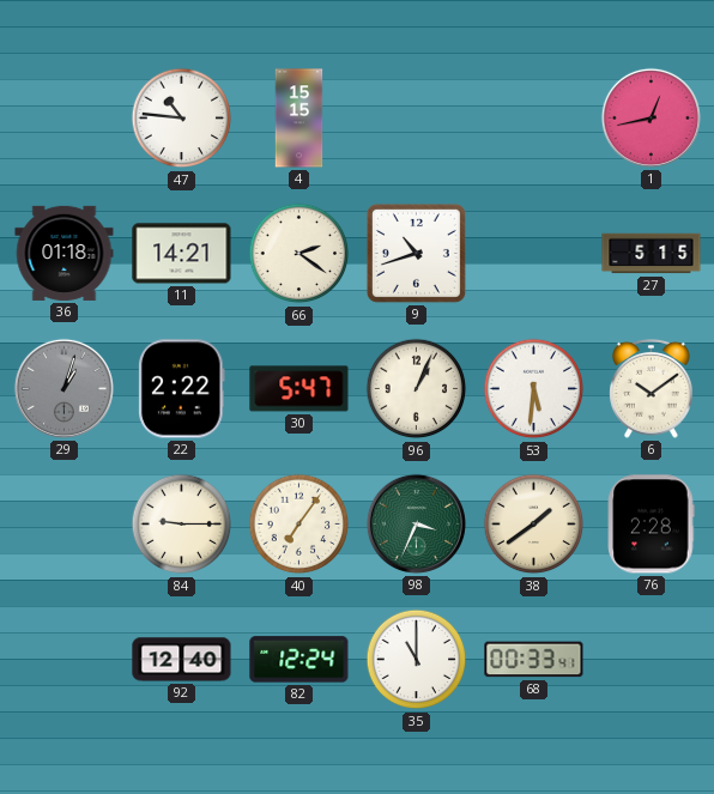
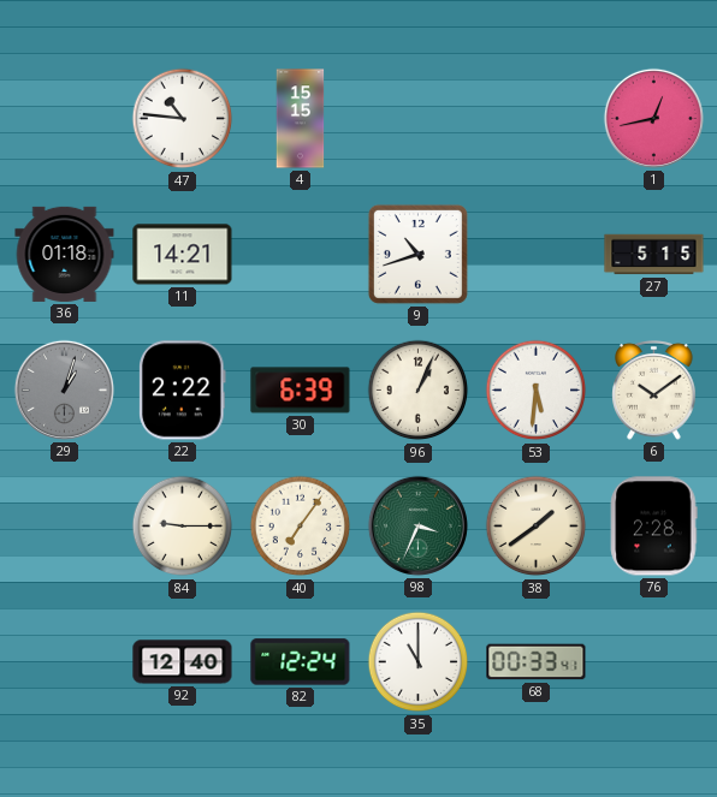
66: 2:21 -> none
30: 5:47 -> 6:39
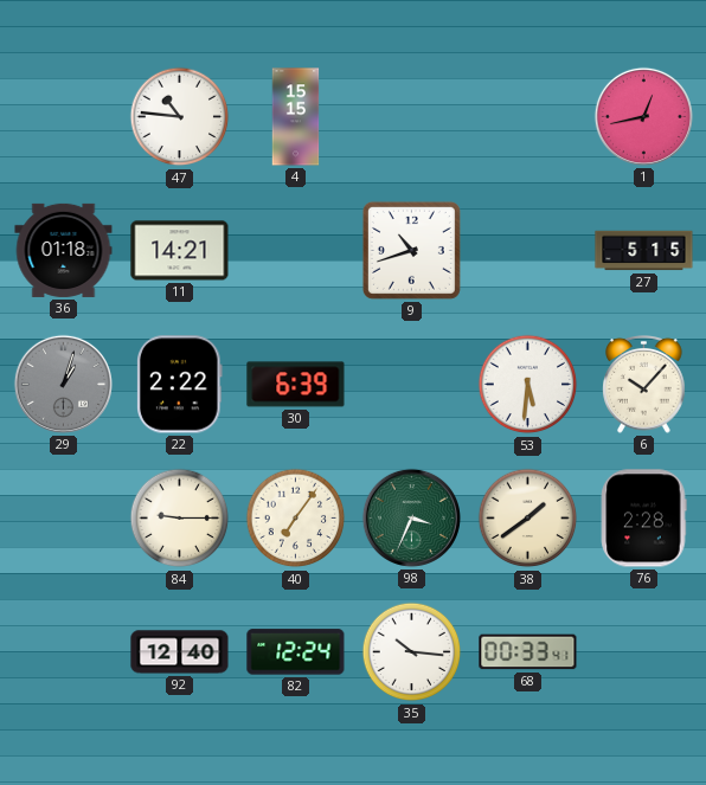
96: 1:04 -> none
6: 10:09 -> 10:07
35: 11:00 -> 10:16
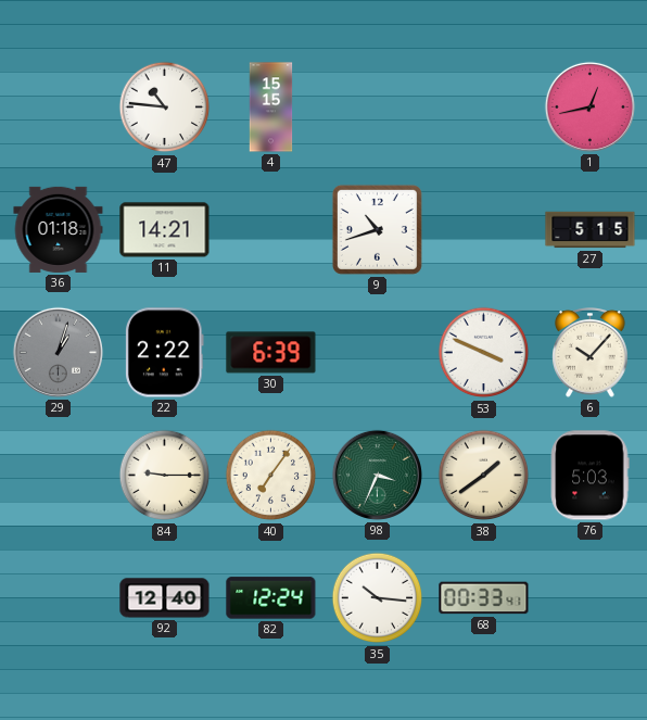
53: 5:31 -> 3:49
76: 2:28 -> 5:03
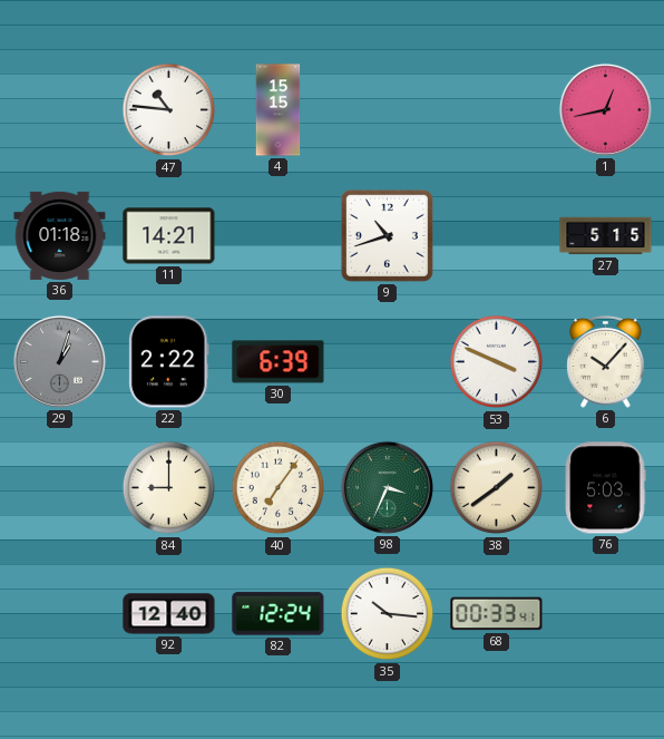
84: 9:15 -> 9:00
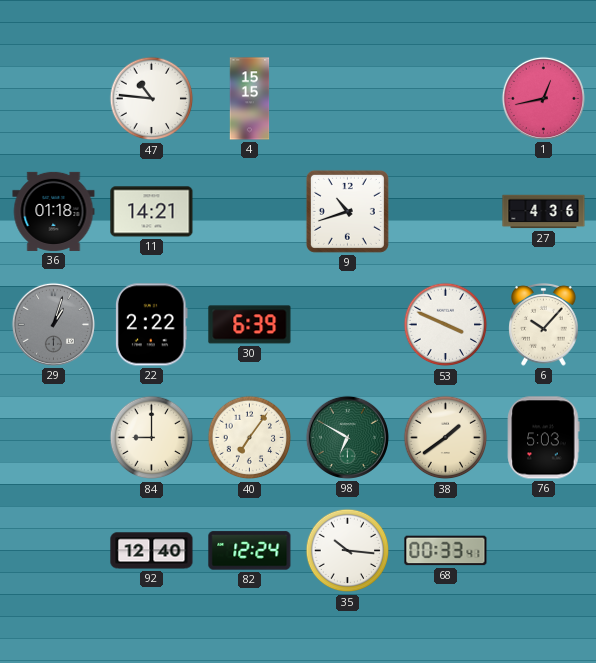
27: 5:15 -> 4:36
98: 3:34 -> 6:50
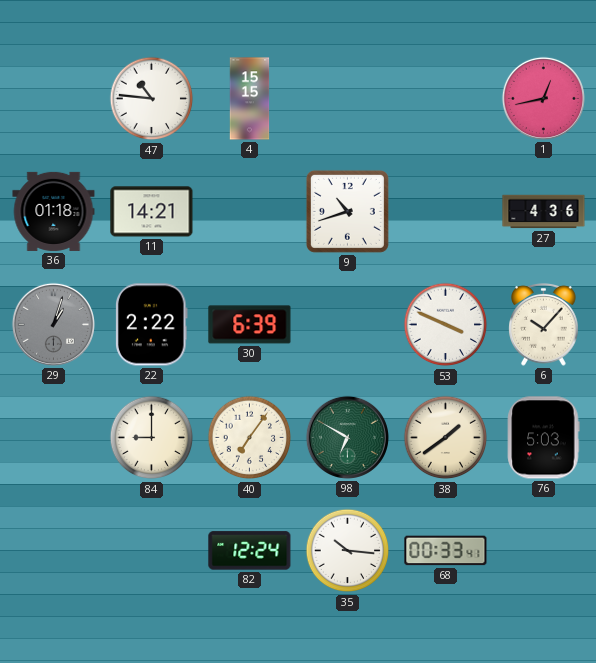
92: 12:40 -> none
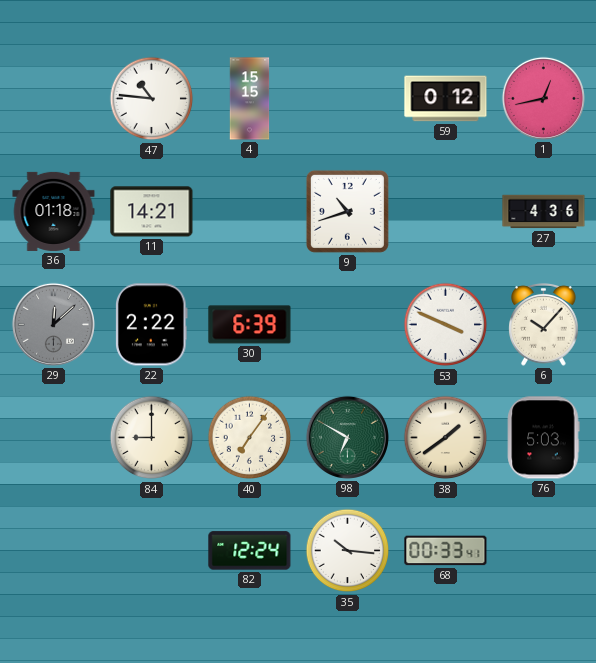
59: none -> 0:12
29: 1:03 -> 12:08
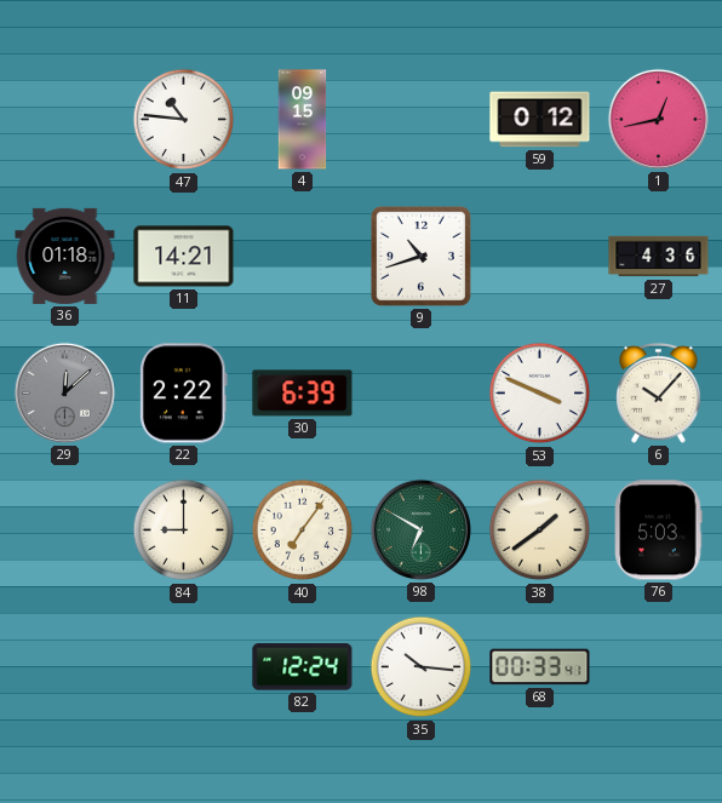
4: 15:15 -> 09:15
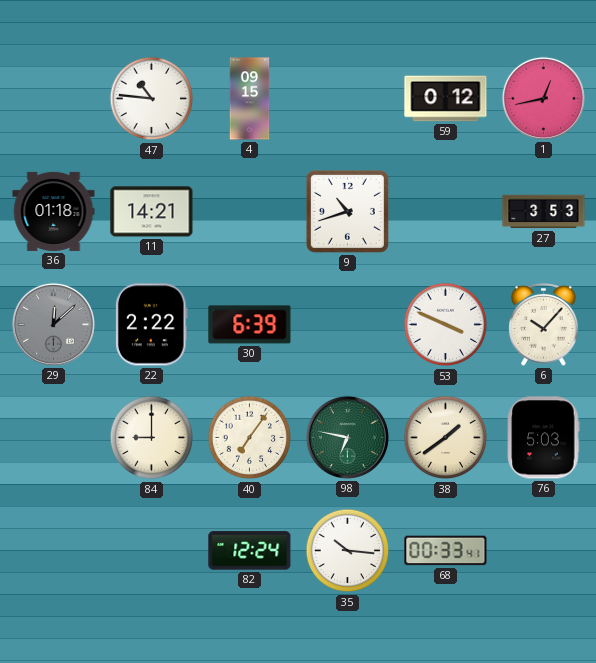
27: 4:36 -> 3:53
98: 6:50 -> 6:47
